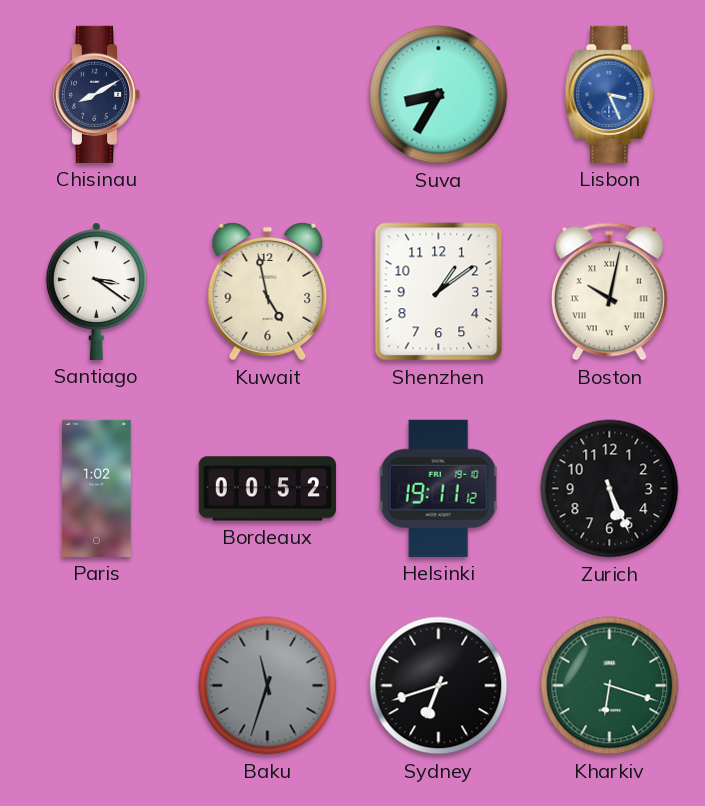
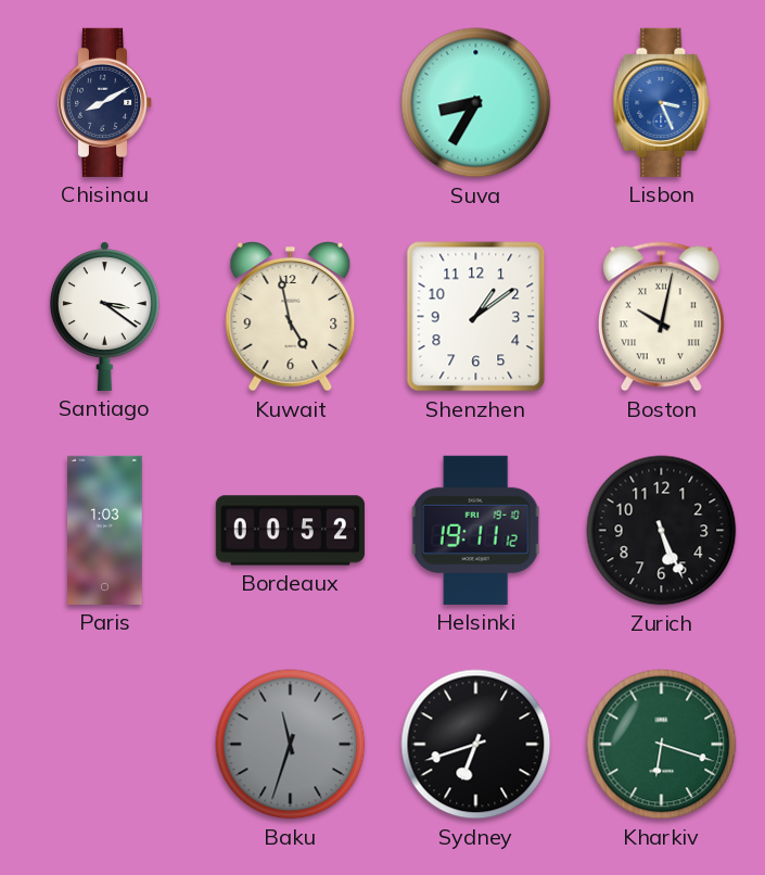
Paris: 1:02 -> 1:03
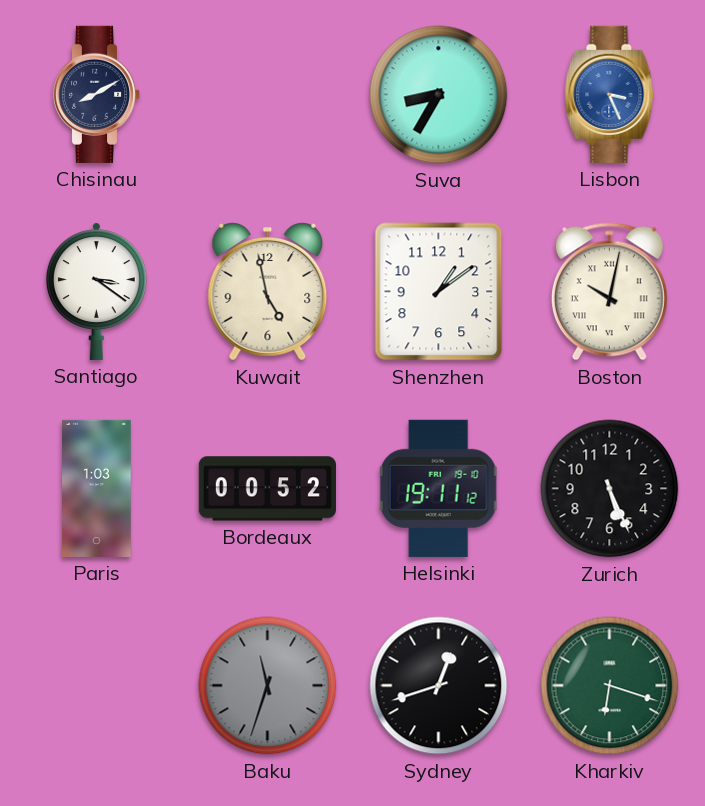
Sydney: 6:42 -> 12:42
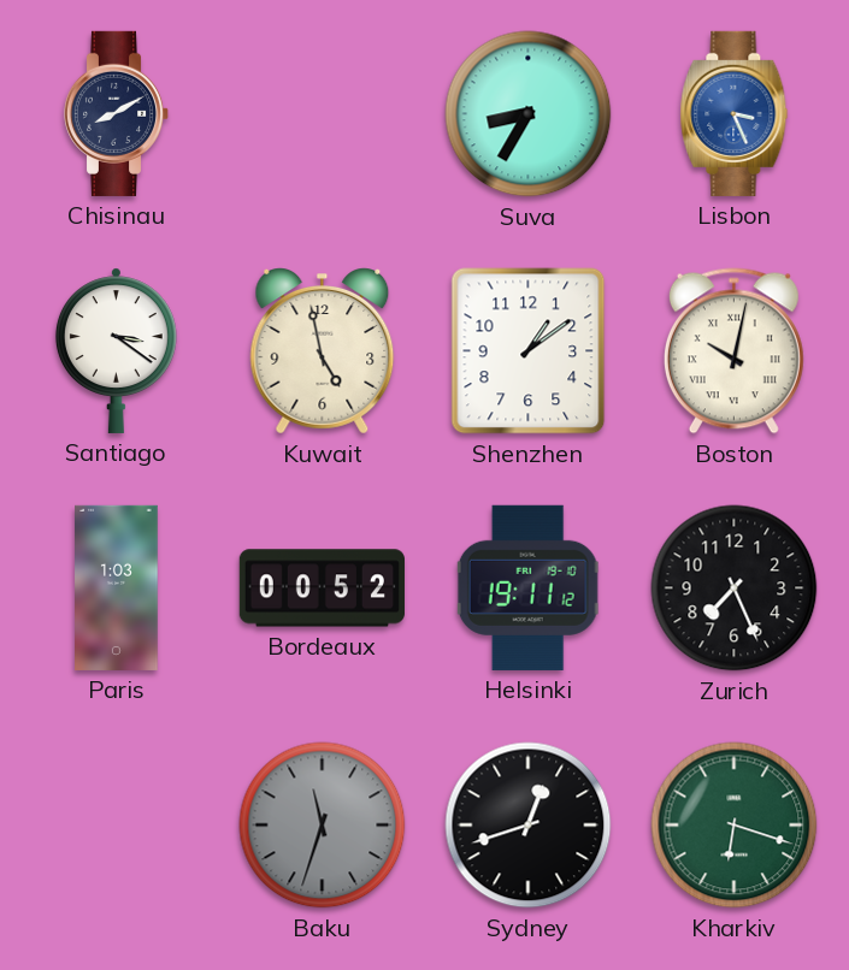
Zurich: 5:26 -> 7:26
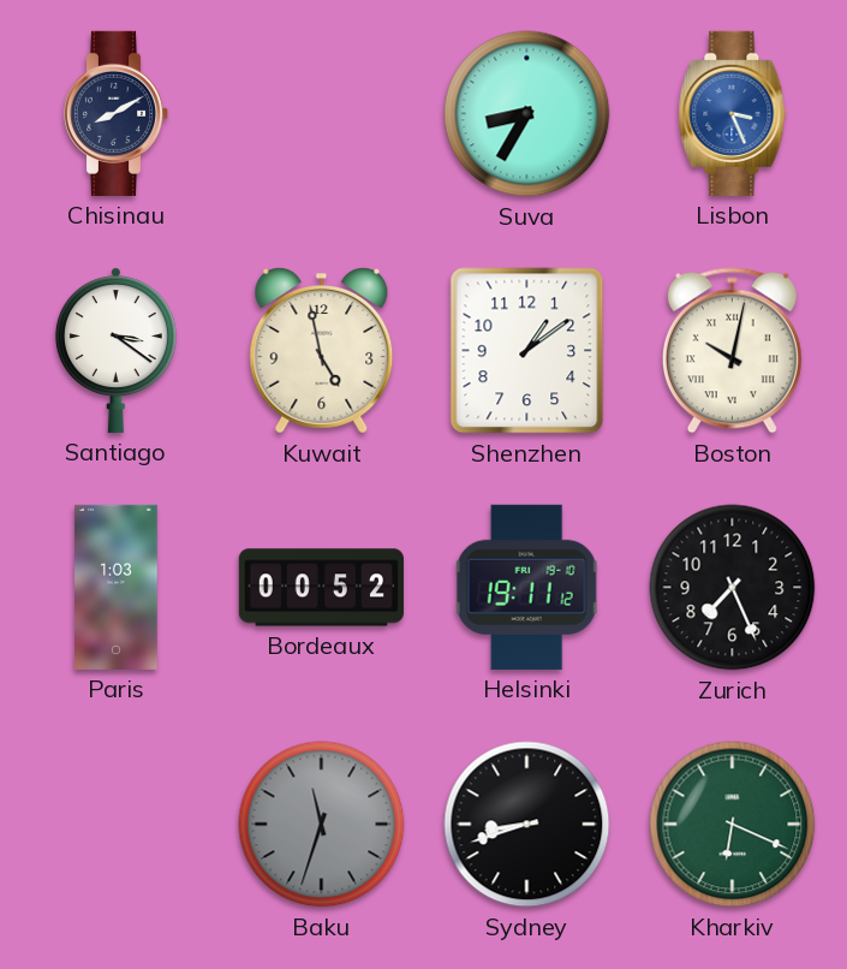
Sydney: 12:42 -> 8:42
Kharkiv: 6:18 -> 6:19
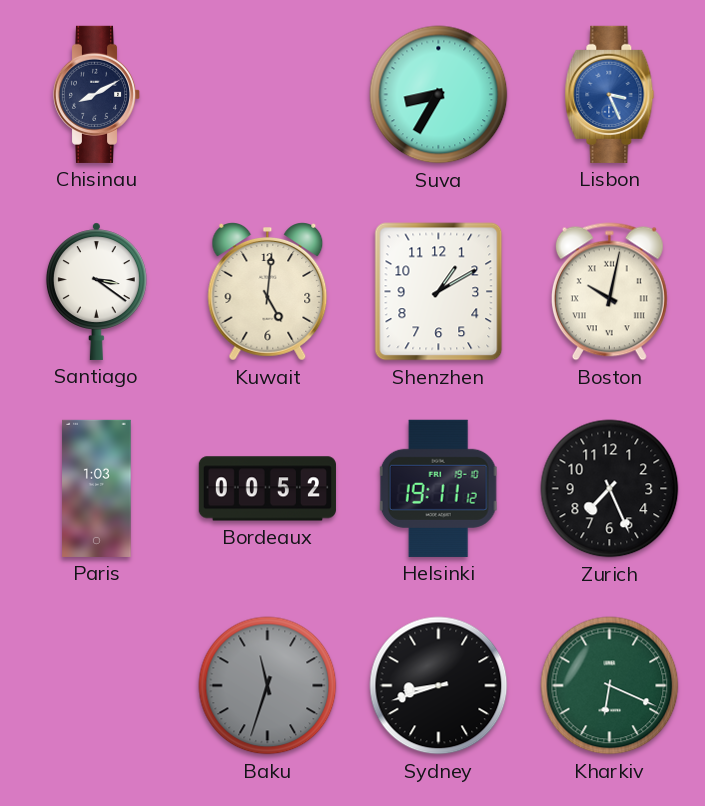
Kuwait: 4:58 -> 5:01
Shenzhen: 1:09 -> 1:10
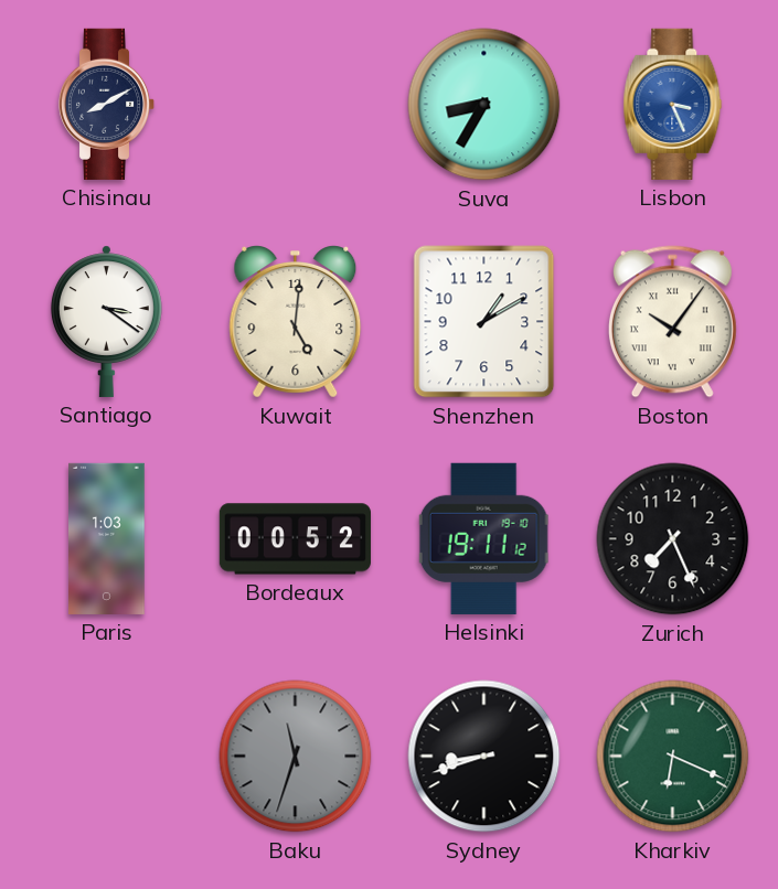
Boston: 10:02 -> 10:06
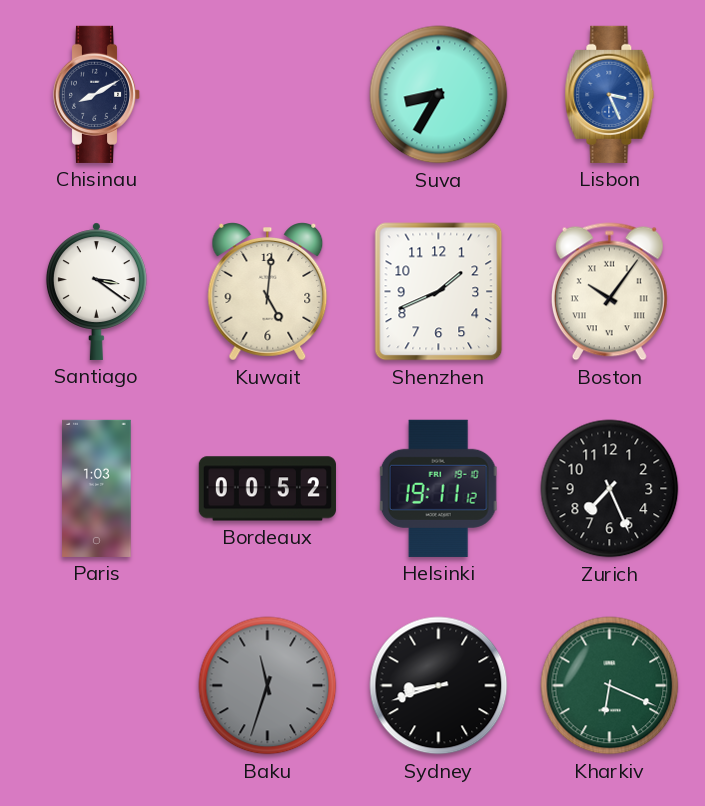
Shenzhen: 1:10 -> 1:41
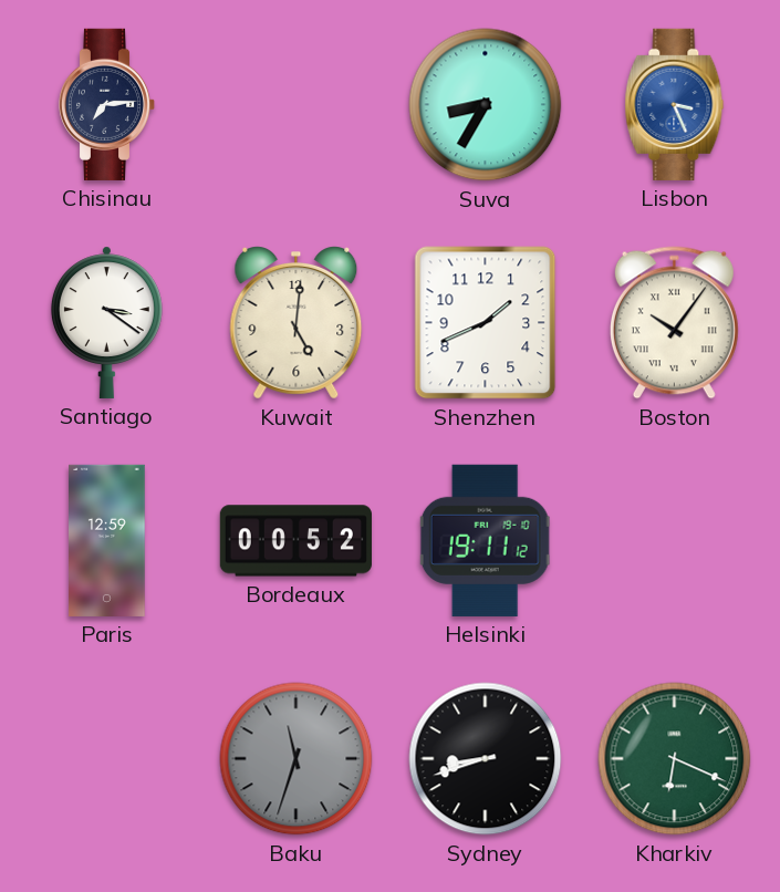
Chisinau: 8:10 -> 7:14
Paris: 1:03 -> 12:59
Zurich: 7:26 -> none
